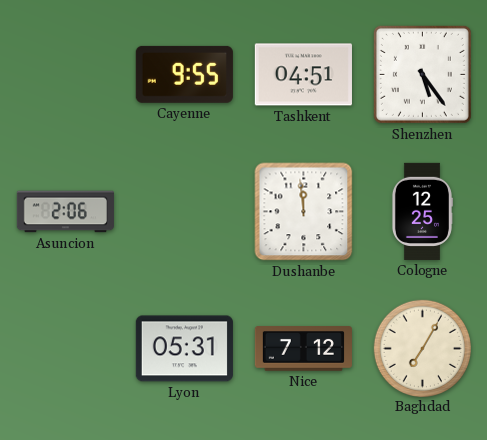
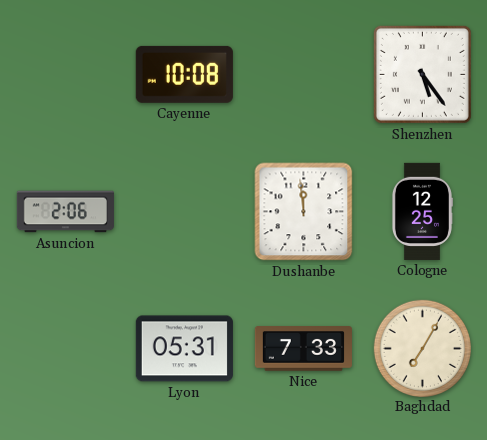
Cayenne: 9:55 -> 10:08
Tashkent: 04:51 -> none
Nice: 7:12 -> 7:33
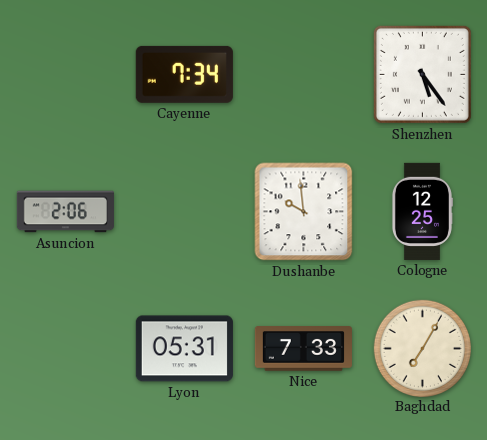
Cayenne: 10:08 -> 7:34
Dushanbe: 11:59 -> 9:59
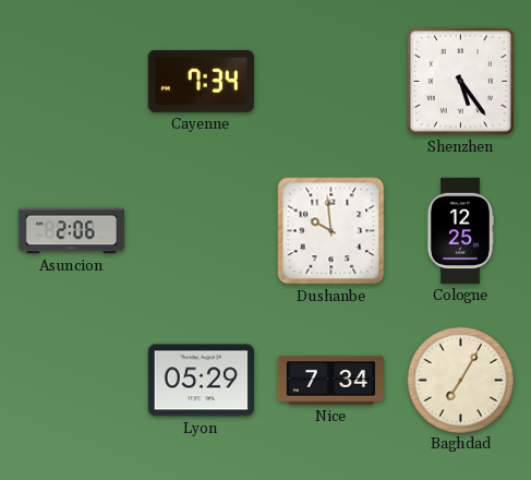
Lyon: 05:31 -> 05:29
Nice: 7:33 -> 7:34
